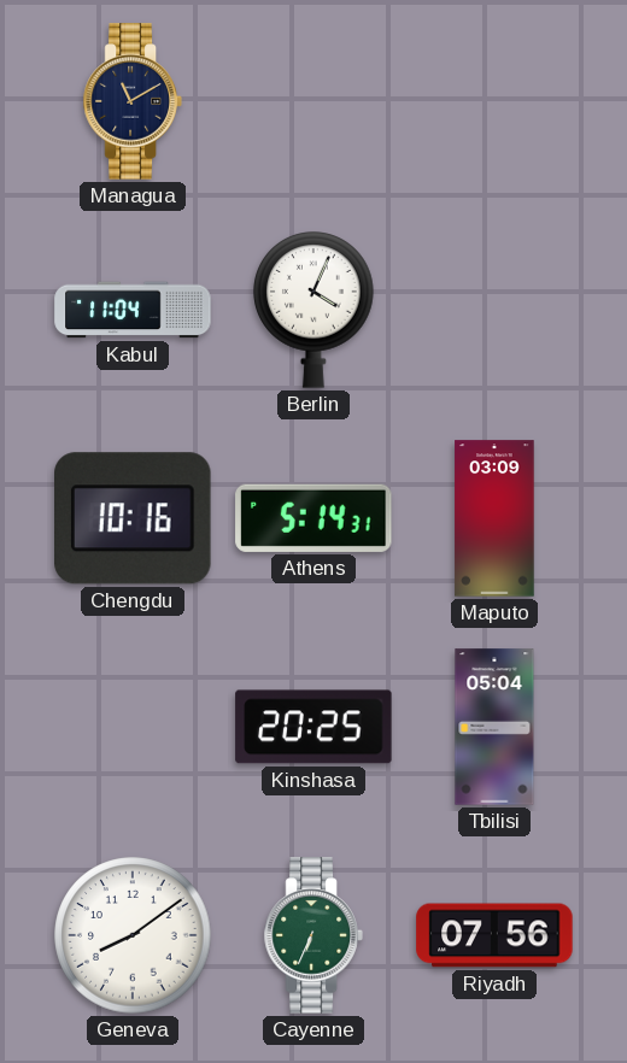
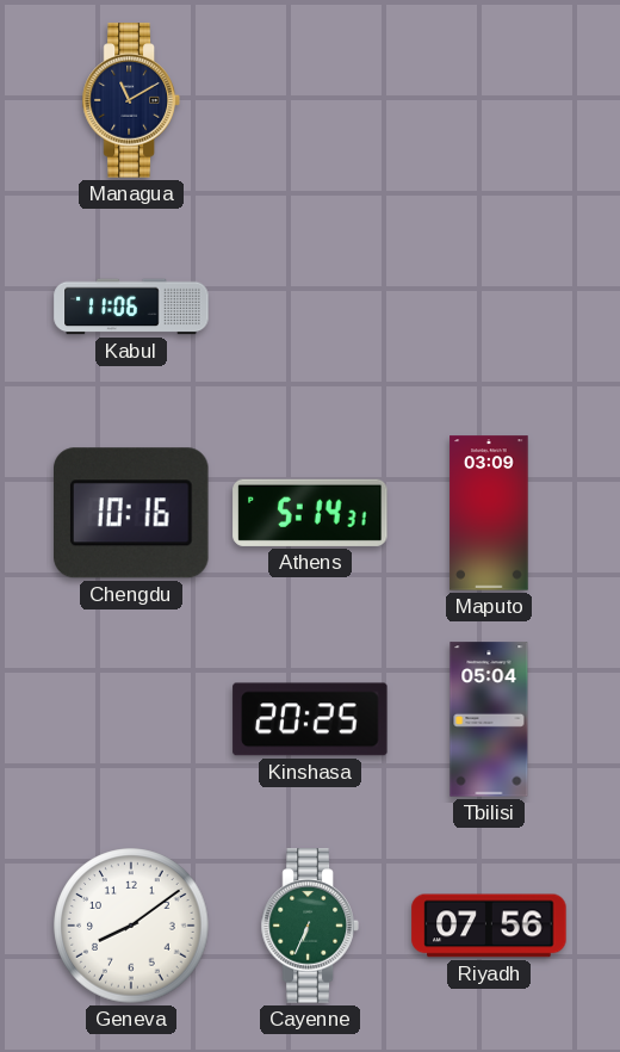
Kabul: 11:04 -> 11:06
Berlin: 4:04 -> none
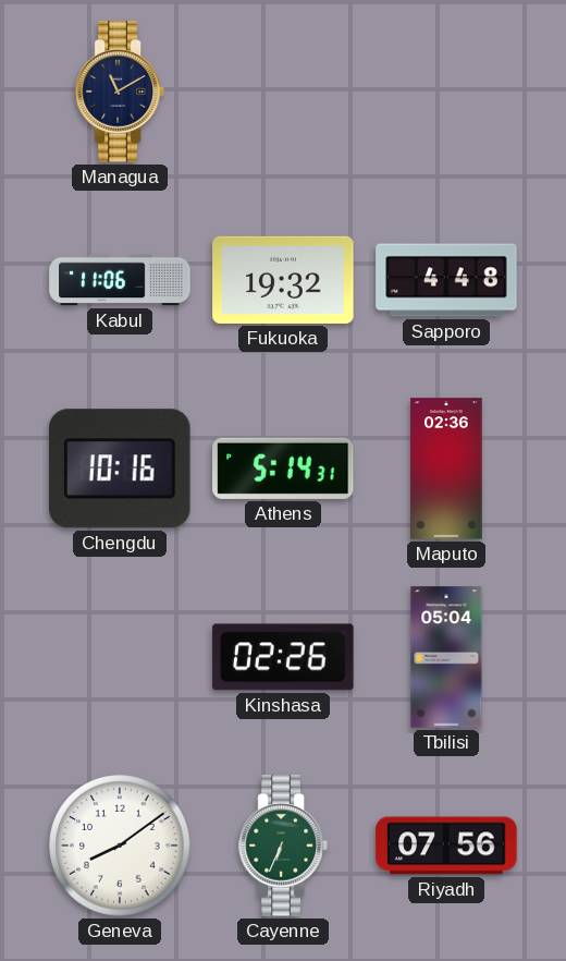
Fukuoka: none -> 19:32
Sapporo: none -> 4:48
Maputo: 03:09 -> 02:36
Kinshasa: 20:25 -> 02:26
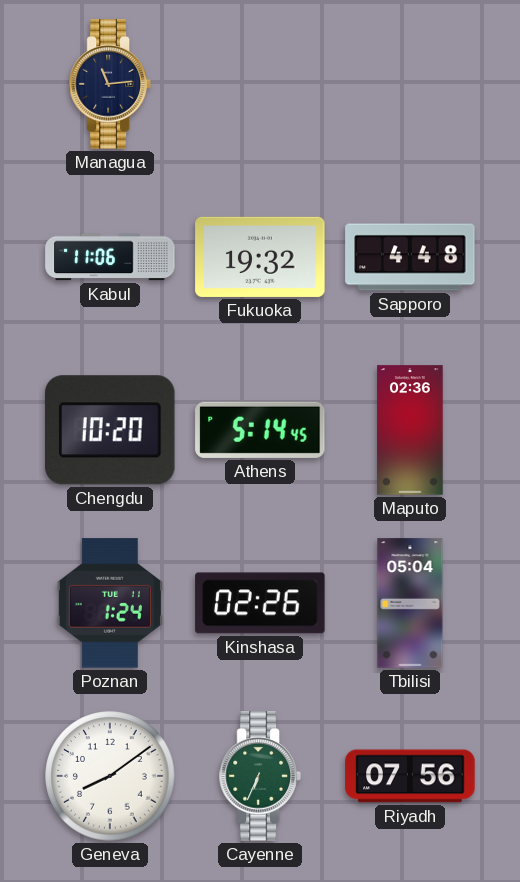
Managua: 11:10 -> 11:14
Chengdu: 10:16 -> 10:20
Athens: 5:14:31 -> 5:14:45
Poznan: none -> 1:24
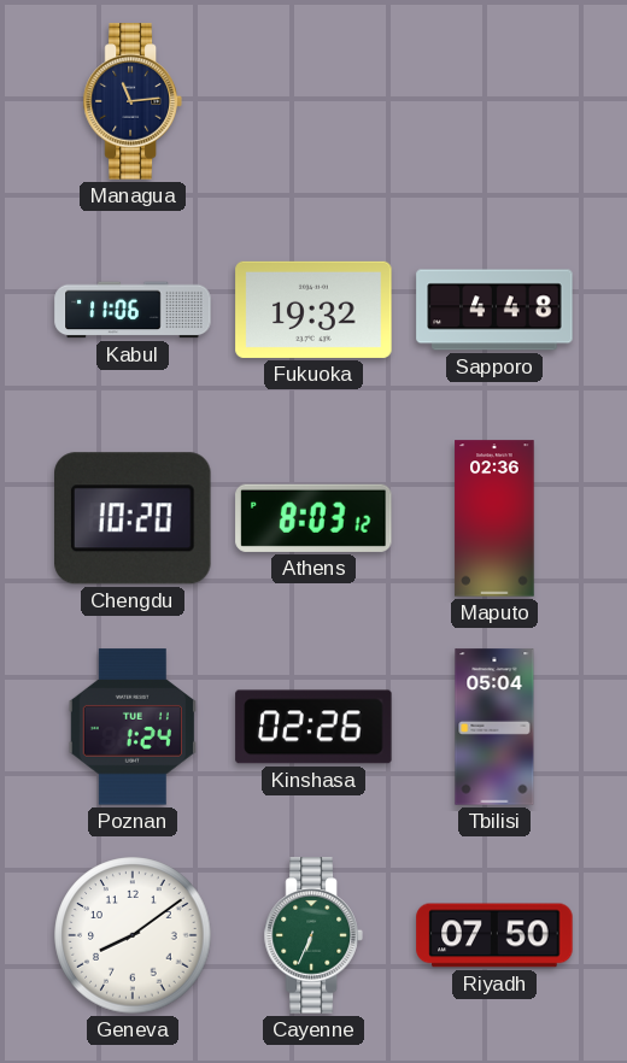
Athens: 5:14 -> 8:03
Riyadh: 07:56 -> 07:50
